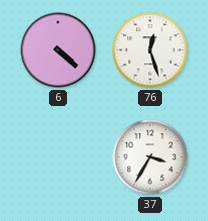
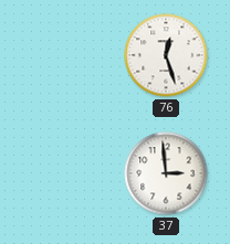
6: 4:22 -> none
37: 3:35 -> 2:59
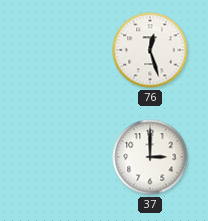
37: 2:59 -> 3:00
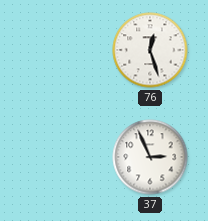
37: 3:00 -> 2:56
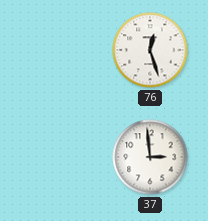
37: 2:56 -> 2:59
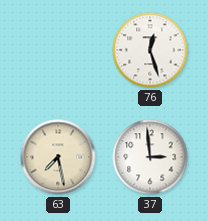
63: none -> 7:28
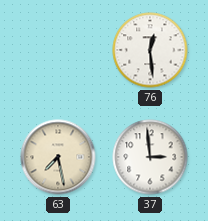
76: 12:27 -> 12:29
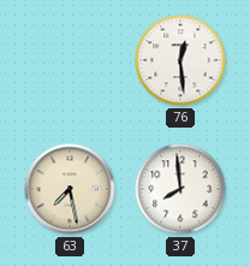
37: 2:59 -> 7:59
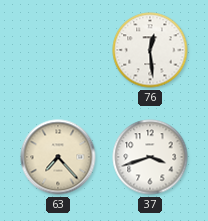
63: 7:28 -> 7:23
37: 7:59 -> 3:42
